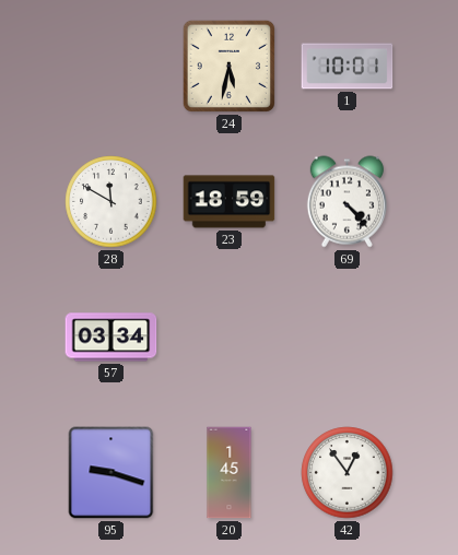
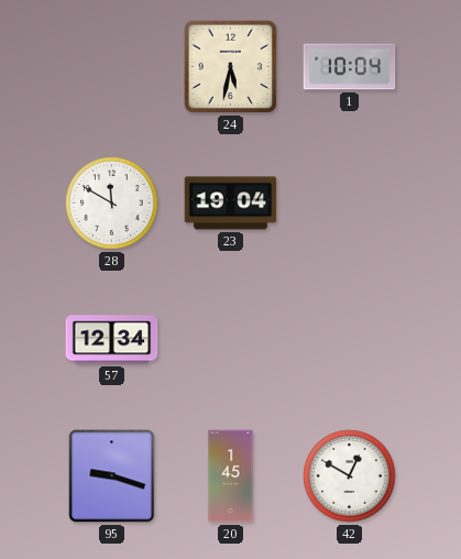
1: 10:01 -> 10:04
23: 18:59 -> 19:04
69: 4:23 -> none
57: 03:34 -> 12:34
42: 12:54 -> 12:50
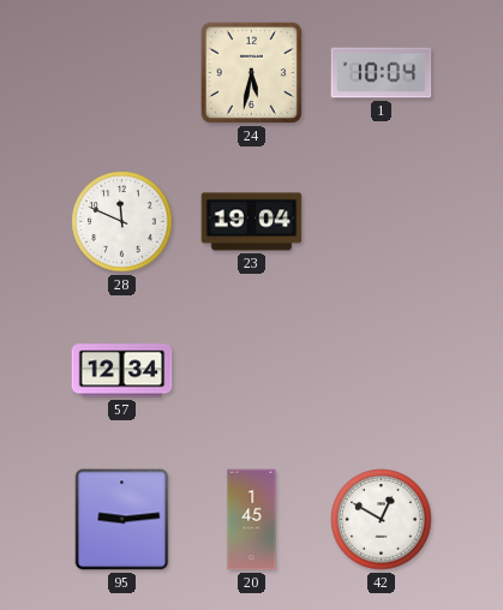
28: 11:50 -> 11:49
95: 9:18 -> 9:14
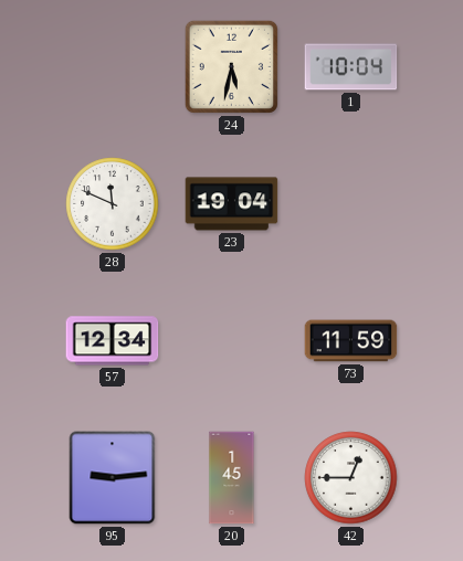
73: none -> 11:59
42: 12:50 -> 12:45
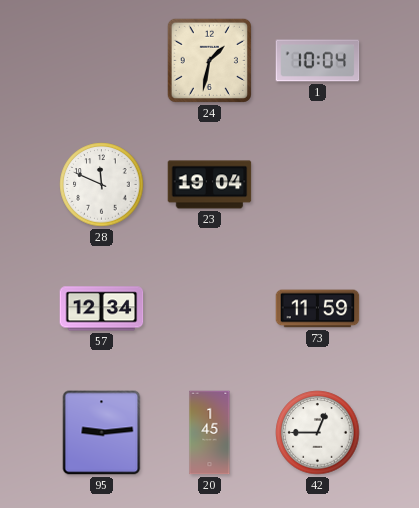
24: 5:32 -> 1:32
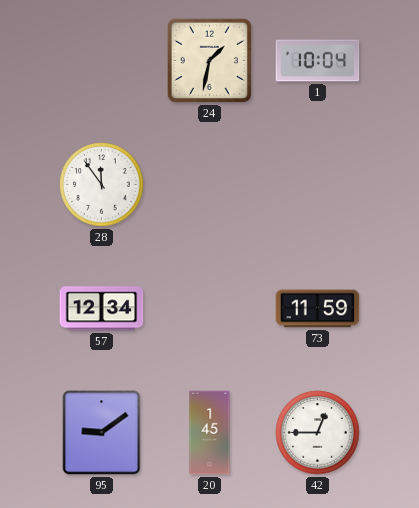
28: 11:49 -> 11:54
23: 19:04 -> none
95: 9:14 -> 9:09
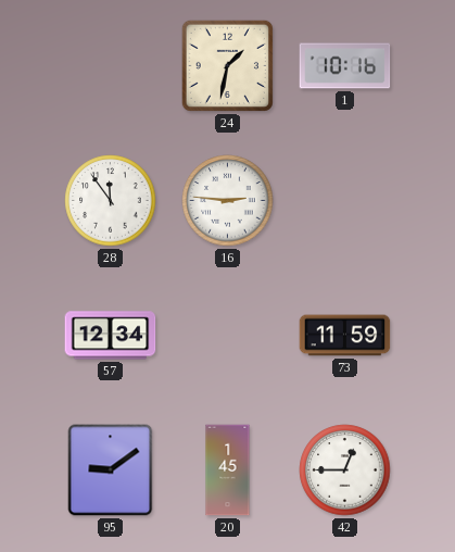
1: 10:04 -> 10:16
16: none -> 2:46
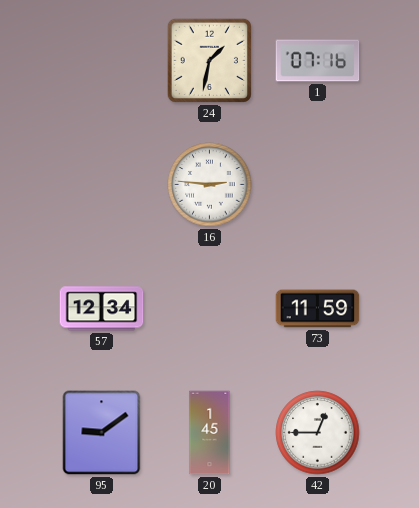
1: 10:16 -> 07:16
28: 11:54 -> none
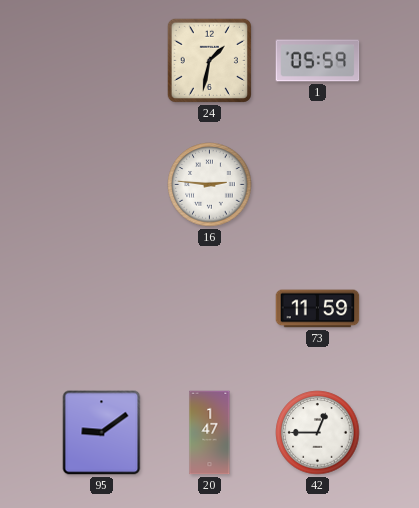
1: 07:16 -> 05:59
57: 12:34 -> none
20: 1:45 -> 1:47
